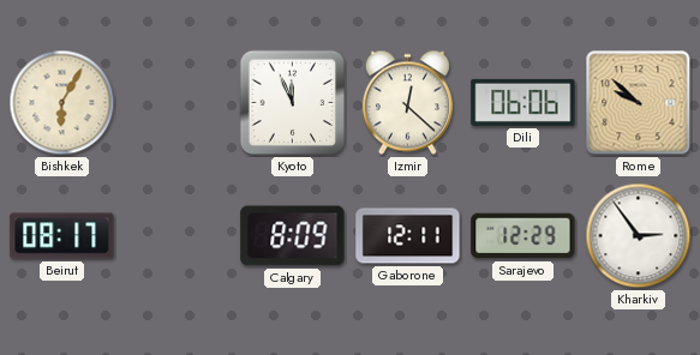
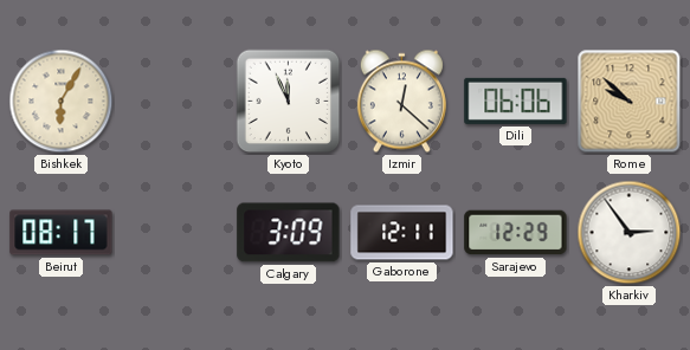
Calgary: 8:09 -> 3:09
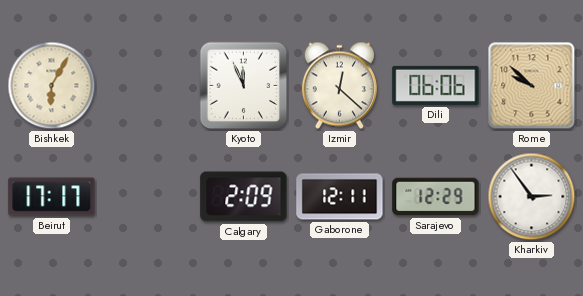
Beirut: 08:17 -> 17:17
Calgary: 3:09 -> 2:09
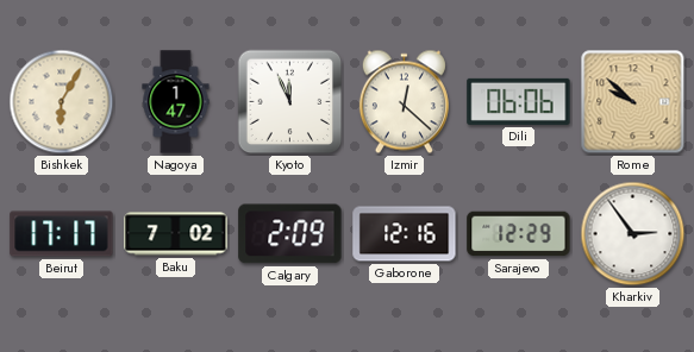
Nagoya: none -> 1:47
Baku: none -> 7:02
Gaborone: 12:11 -> 12:16
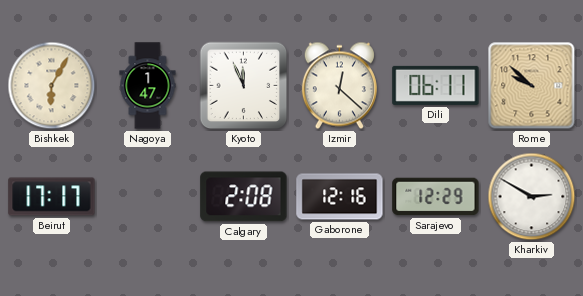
Dili: 06:06 -> 06:11
Baku: 7:02 -> none
Calgary: 2:09 -> 2:08
Kharkiv: 2:54 -> 2:50
